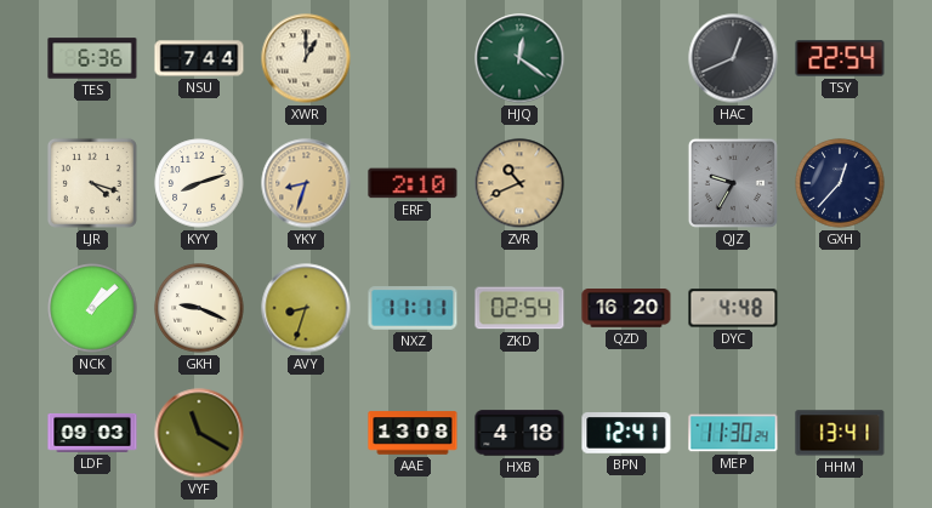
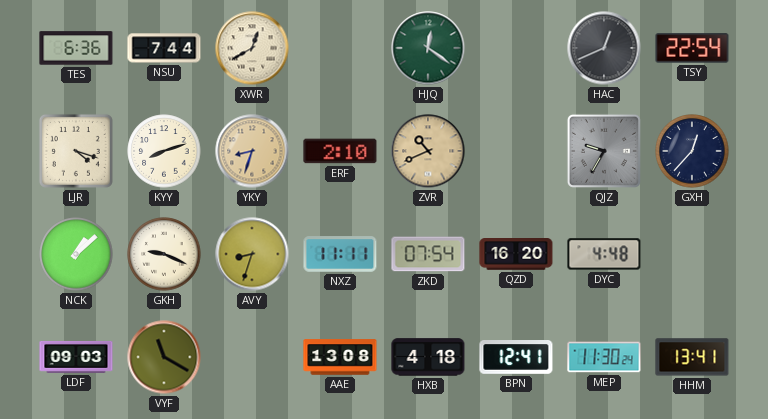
XWR: 1:00 -> 12:40
ZKD: 02:54 -> 07:54
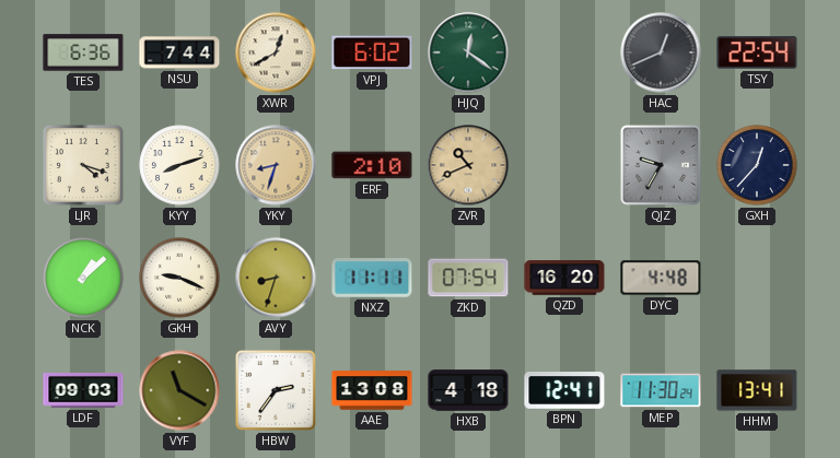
VPJ: none -> 6:02
HBW: none -> 2:36
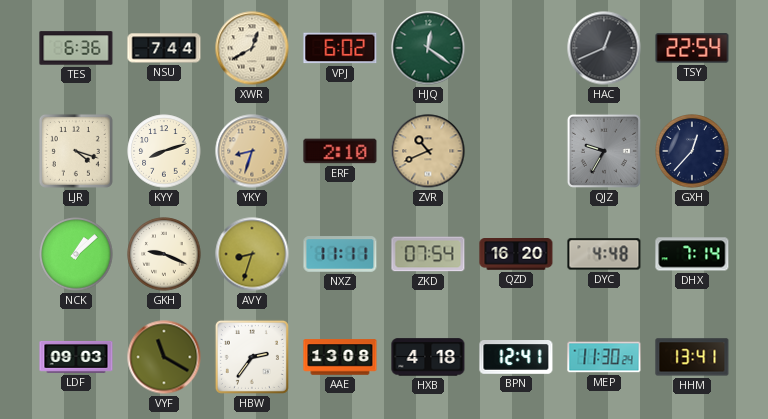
DHX: none -> 7:14
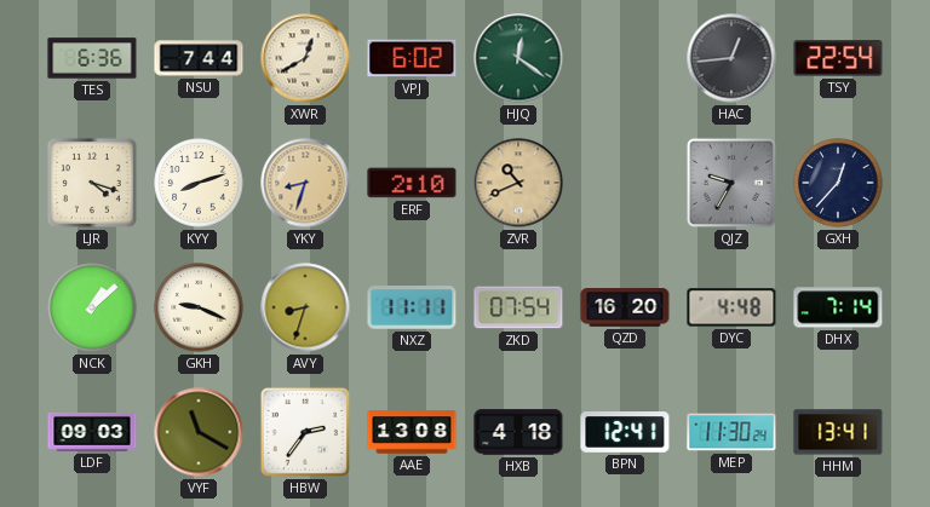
HAC: 12:41 -> 12:44
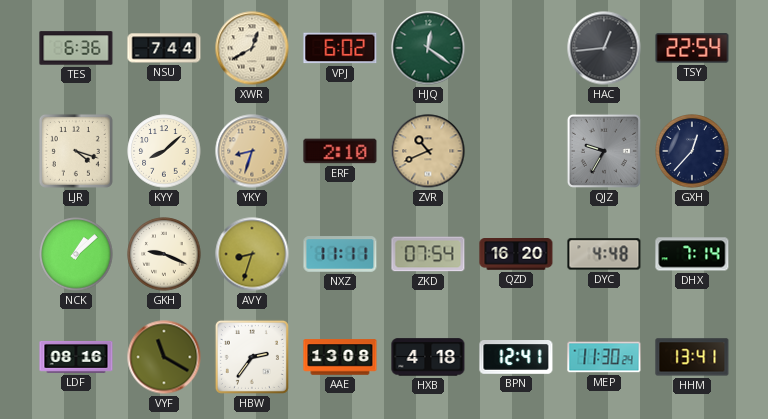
KYY: 8:12 -> 8:08
LDF: 09:03 -> 08:16
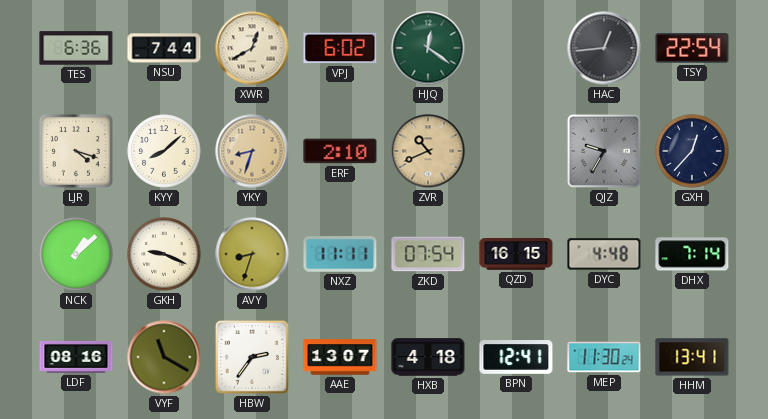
QZD: 16:20 -> 16:15
AAE: 13:08 -> 13:07
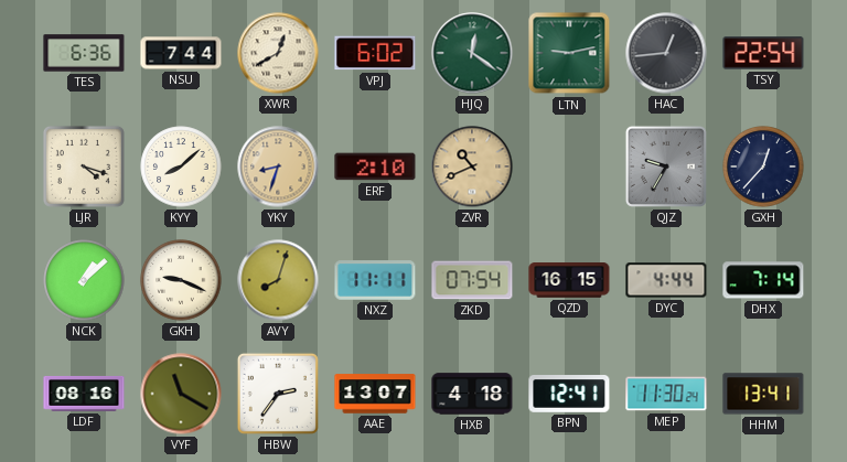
LTN: none -> 9:13
AVY: 8:33 -> 8:03
DYC: 4:48 -> 4:44
